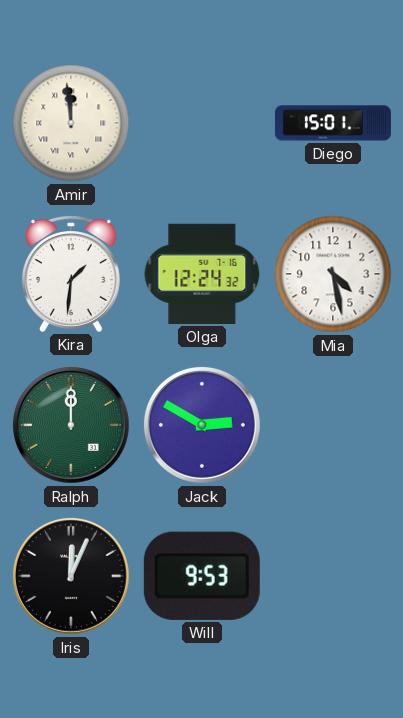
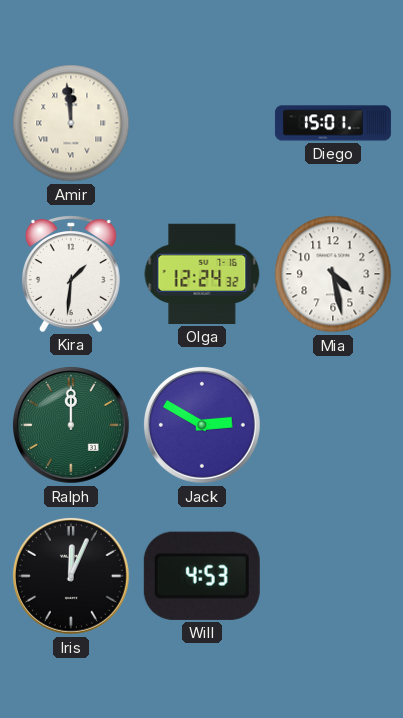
Will: 9:53 -> 4:53
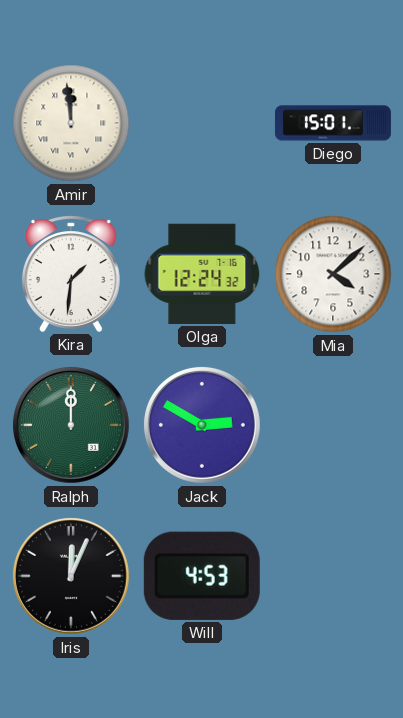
Mia: 4:28 -> 4:08
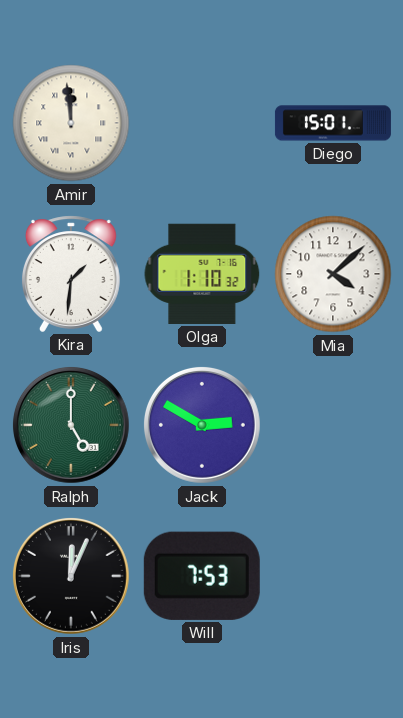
Olga: 12:24 -> 1:10
Ralph: 12:00 -> 5:00
Will: 4:53 -> 7:53
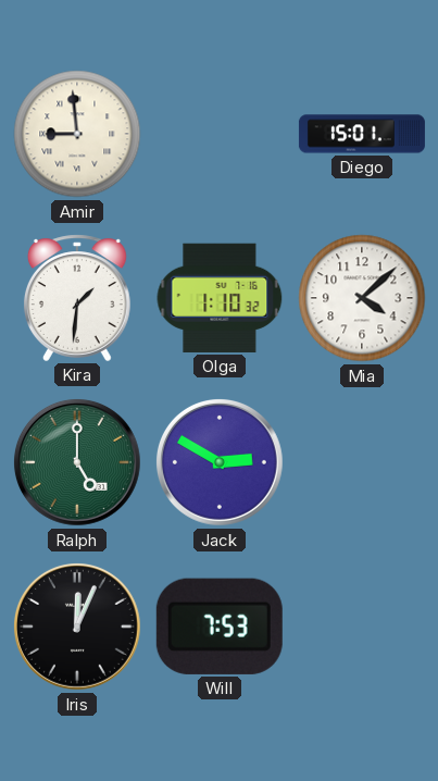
Amir: 11:59 -> 8:59
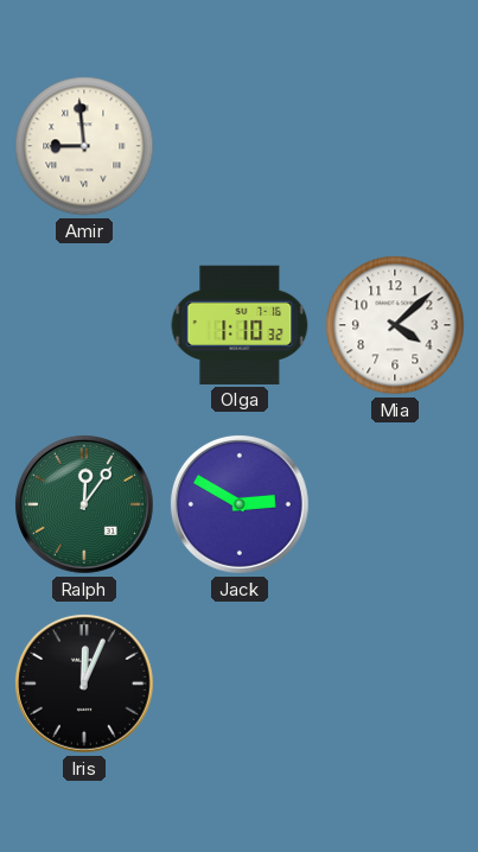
Diego: 15:01 -> none
Kira: 1:31 -> none
Ralph: 5:00 -> 12:06
Will: 7:53 -> none
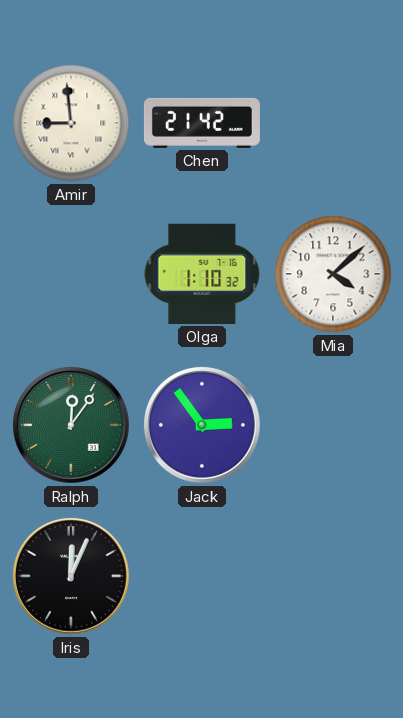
Chen: none -> 21:42
Jack: 2:50 -> 2:54
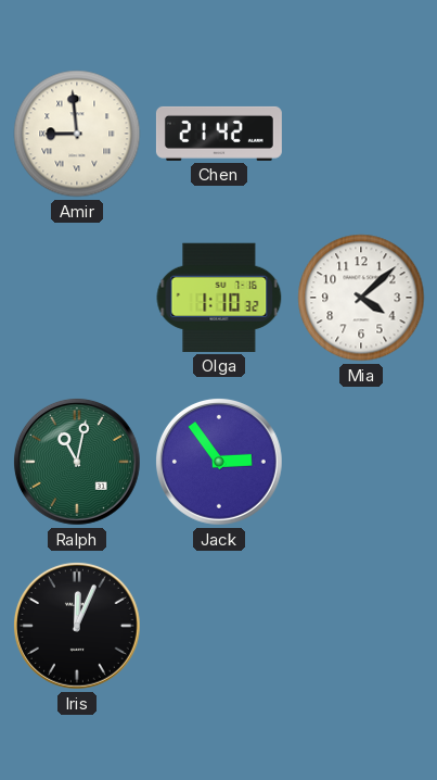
Ralph: 12:06 -> 11:02
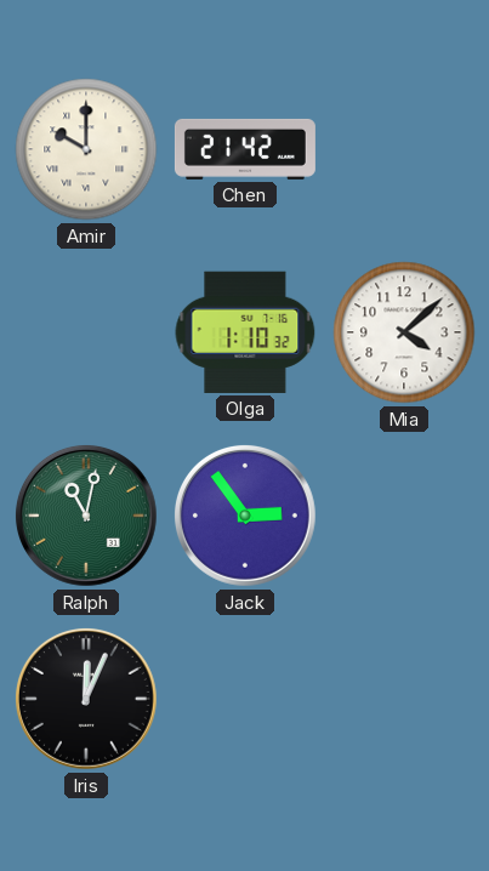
Amir: 8:59 -> 10:00
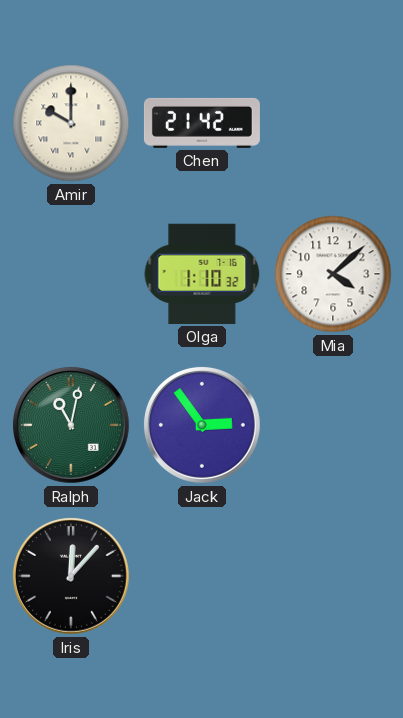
Iris: 12:04 -> 12:07
